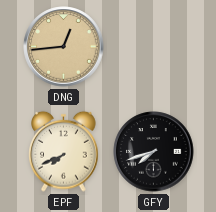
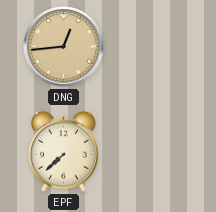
EPF: 7:41 -> 7:38
GFY: 7:42 -> none
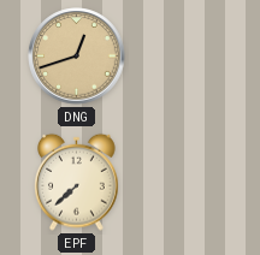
DNG: 12:44 -> 12:42
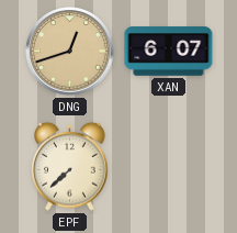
XAN: none -> 6:07
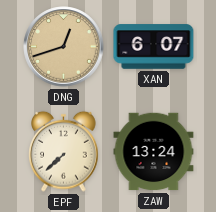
ZAW: none -> 13:24
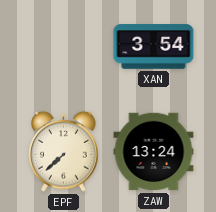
DNG: 12:42 -> none
XAN: 6:07 -> 3:54
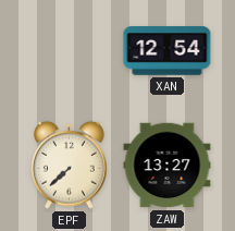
XAN: 3:54 -> 12:54
ZAW: 13:24 -> 13:27
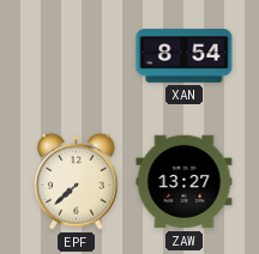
XAN: 12:54 -> 8:54
